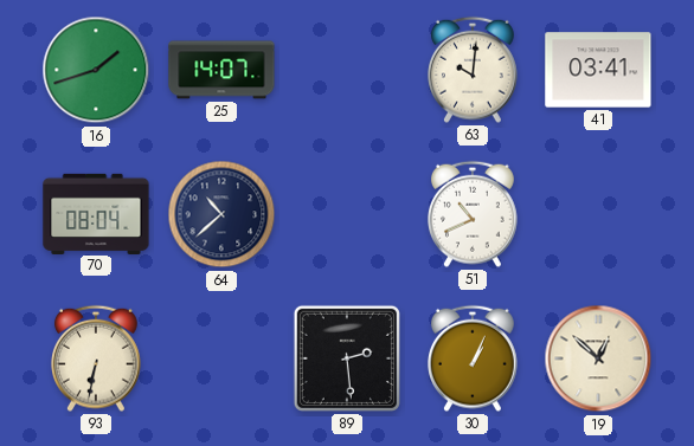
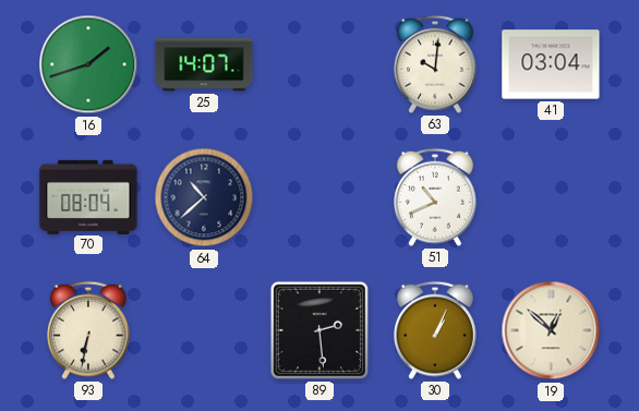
41: 03:41 -> 03:04
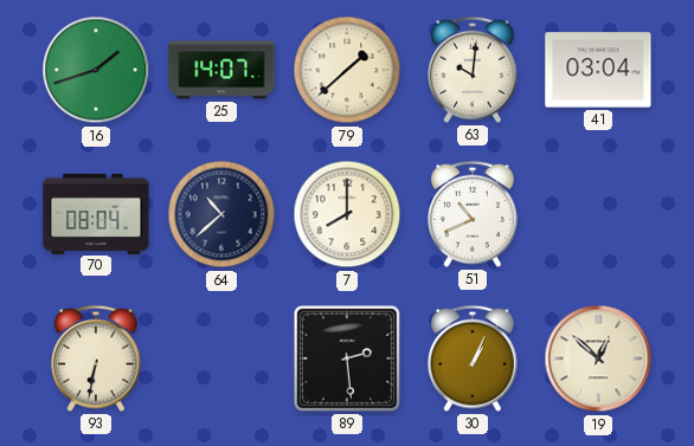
79: none -> 1:38
7: none -> 8:00
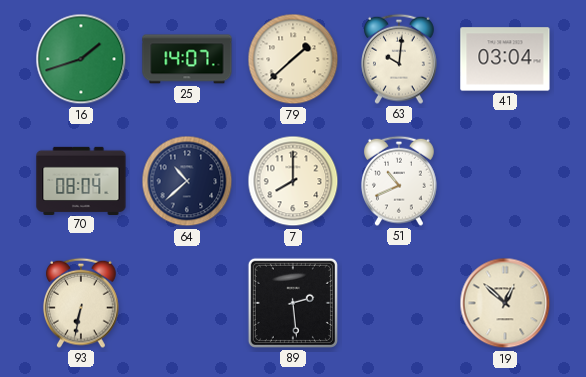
30: 1:04 -> none
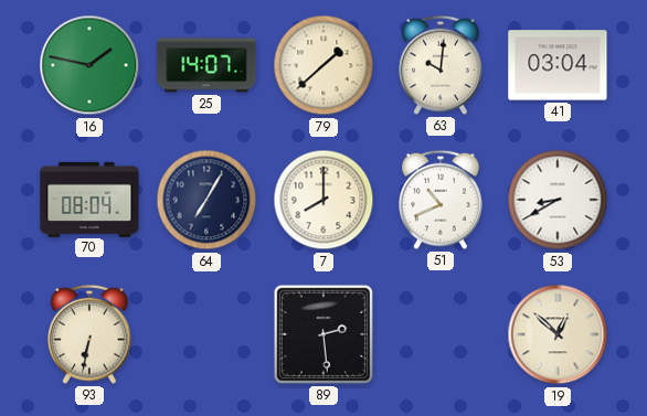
16: 1:42 -> 1:47
64: 10:38 -> 7:05
53: none -> 8:40
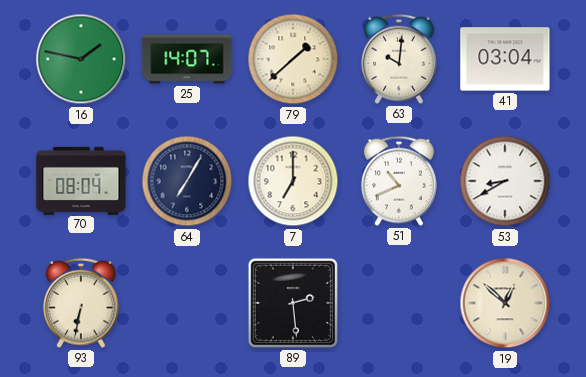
7: 8:00 -> 7:00
